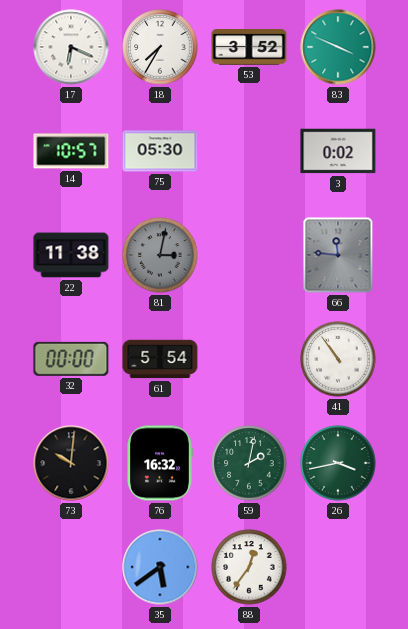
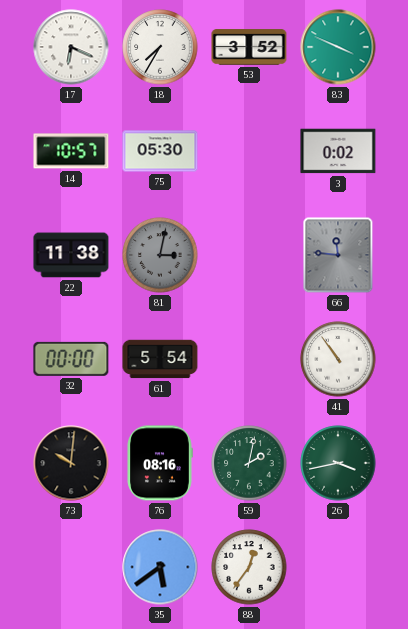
76: 16:32 -> 08:16
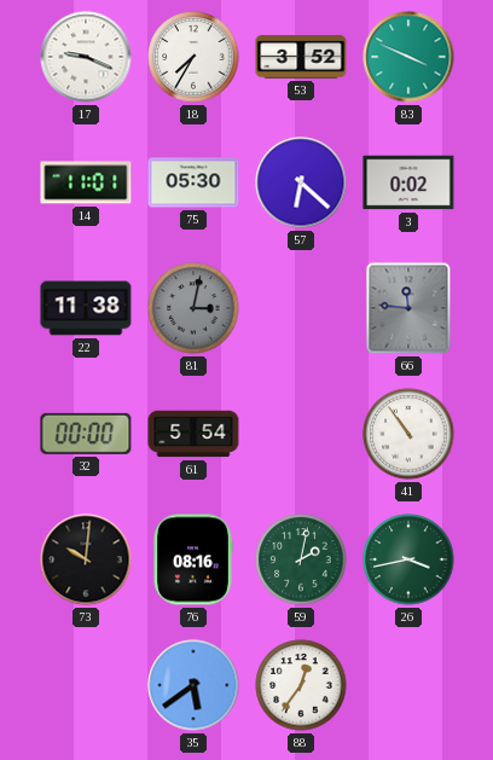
17: 6:19 -> 9:19
14: 10:57 -> 11:01
57: none -> 6:22
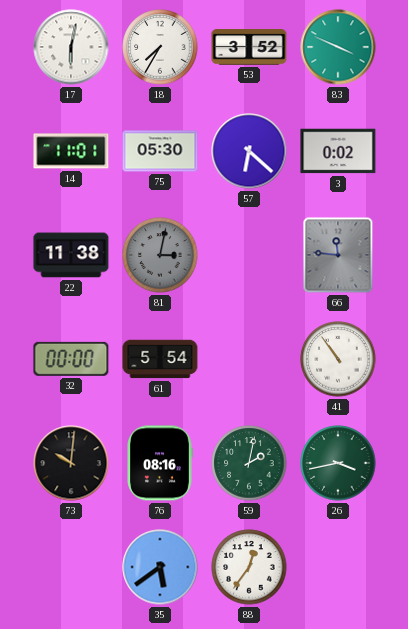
17: 9:19 -> 6:02
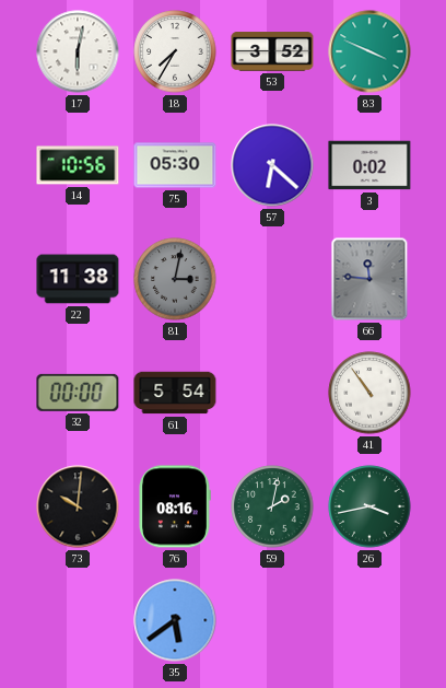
14: 11:01 -> 10:56
88: 12:36 -> none
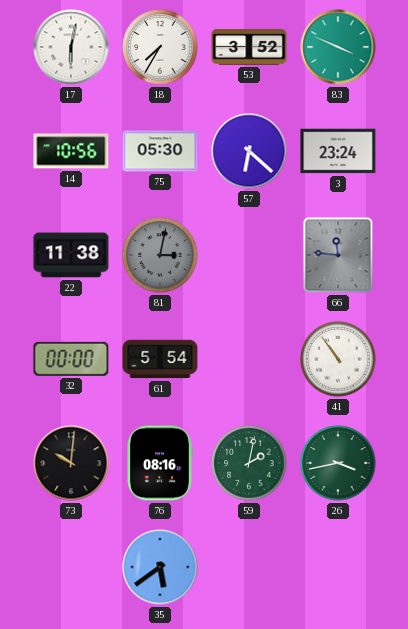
3: 0:02 -> 23:24
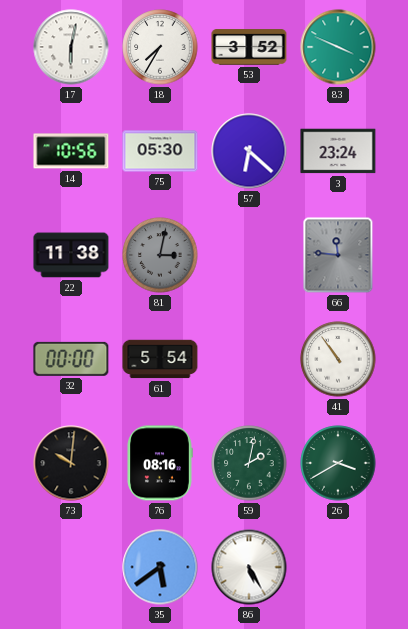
26: 3:43 -> 3:40
86: none -> 5:25
